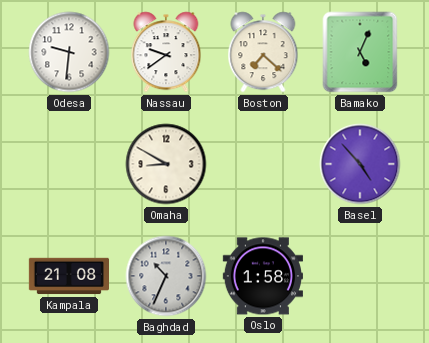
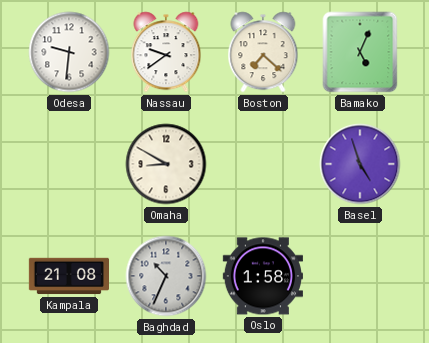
Basel: 4:53 -> 4:57
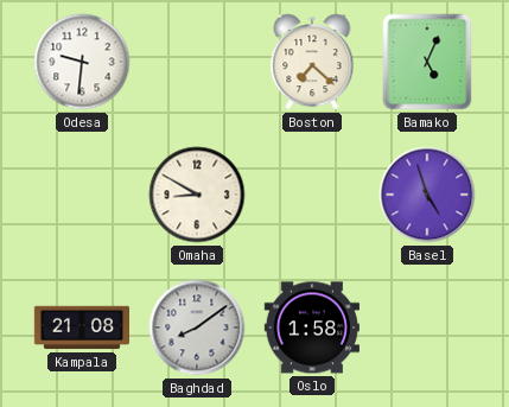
Nassau: 9:39 -> none
Baghdad: 10:34 -> 8:09
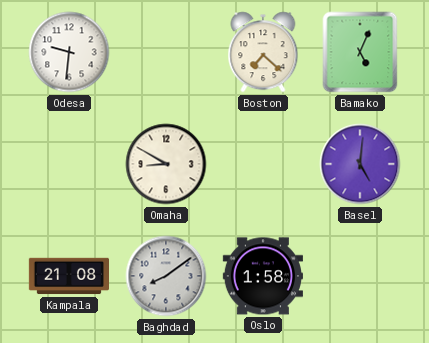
Basel: 4:57 -> 5:01
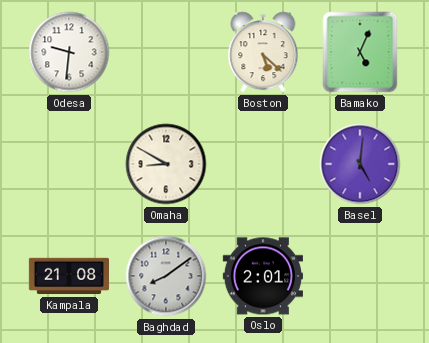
Boston: 7:22 -> 5:22
Oslo: 1:58 -> 2:01
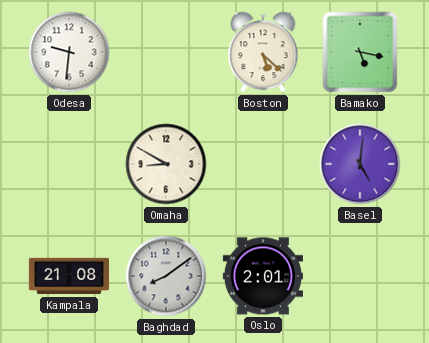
Bamako: 5:04 -> 5:17
